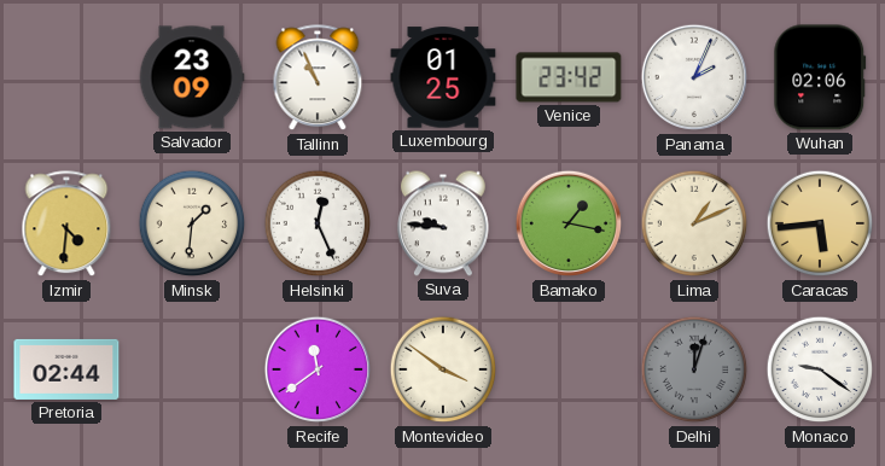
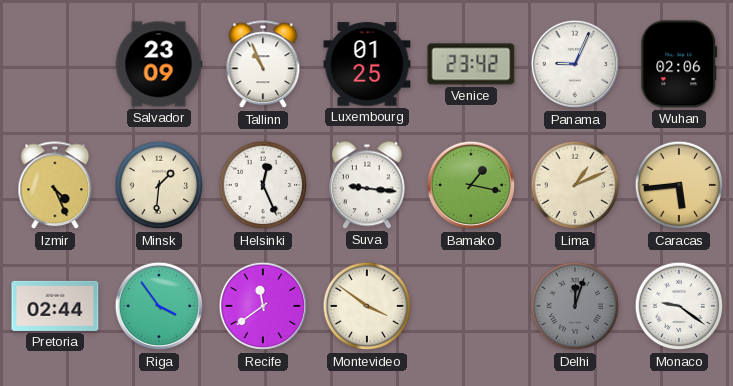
Panama: 2:04 -> 9:04
Izmir: 4:31 -> 4:26
Suva: 9:46 -> 9:16
Riga: none -> 3:54
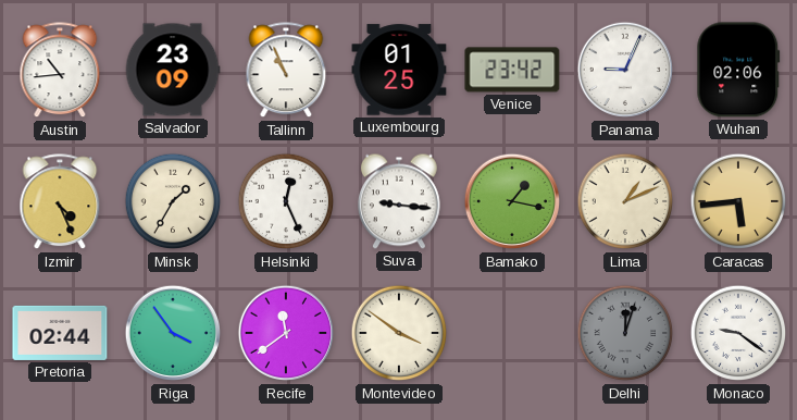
Austin: none -> 10:44
Minsk: 1:31 -> 1:35
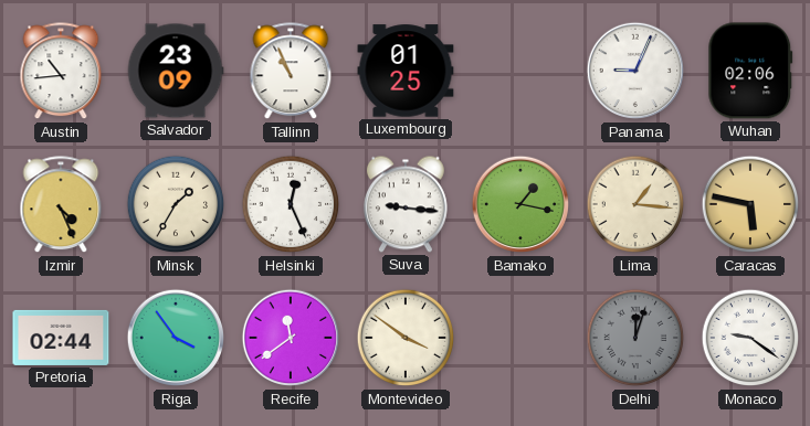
Venice: 23:42 -> none
Lima: 1:11 -> 1:16
Caracas: 5:44 -> 5:47
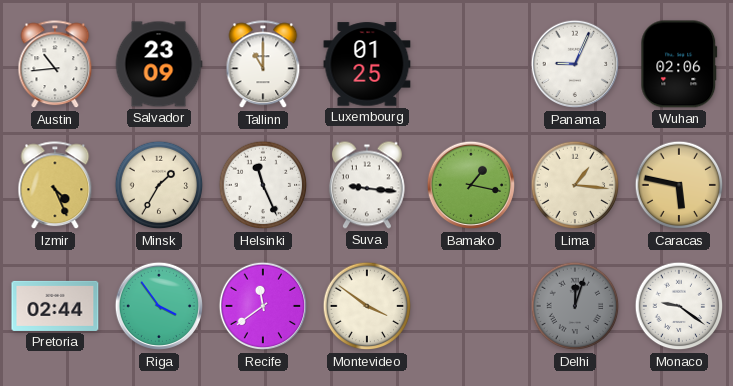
Tallinn: 10:56 -> 11:00
Helsinki: 12:26 -> 11:26
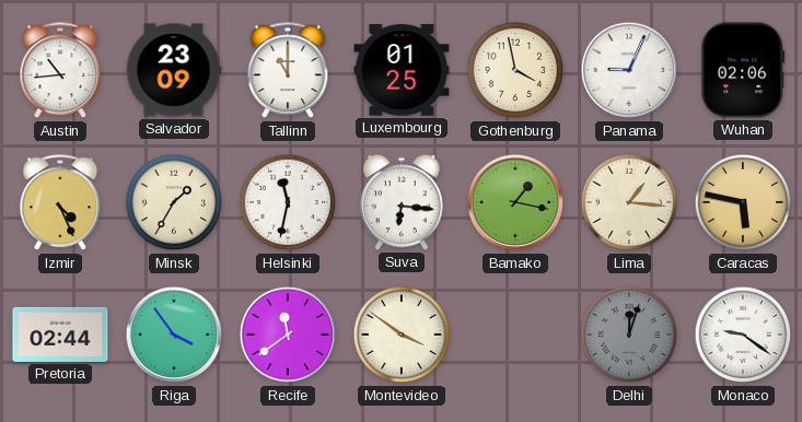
Gothenburg: none -> 3:58
Helsinki: 11:26 -> 11:32
Suva: 9:16 -> 6:16
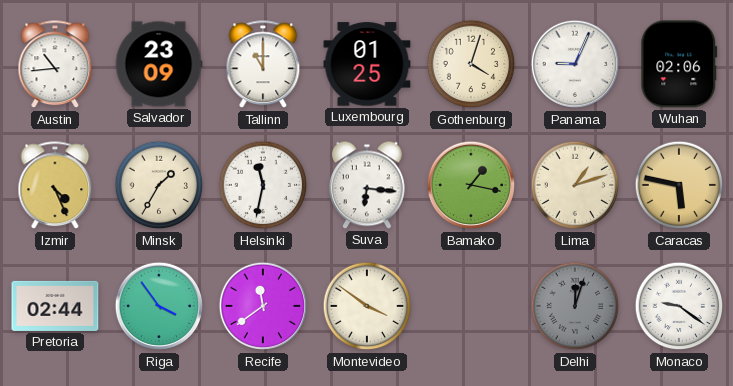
Gothenburg: 3:58 -> 4:03
Lima: 1:16 -> 1:12
